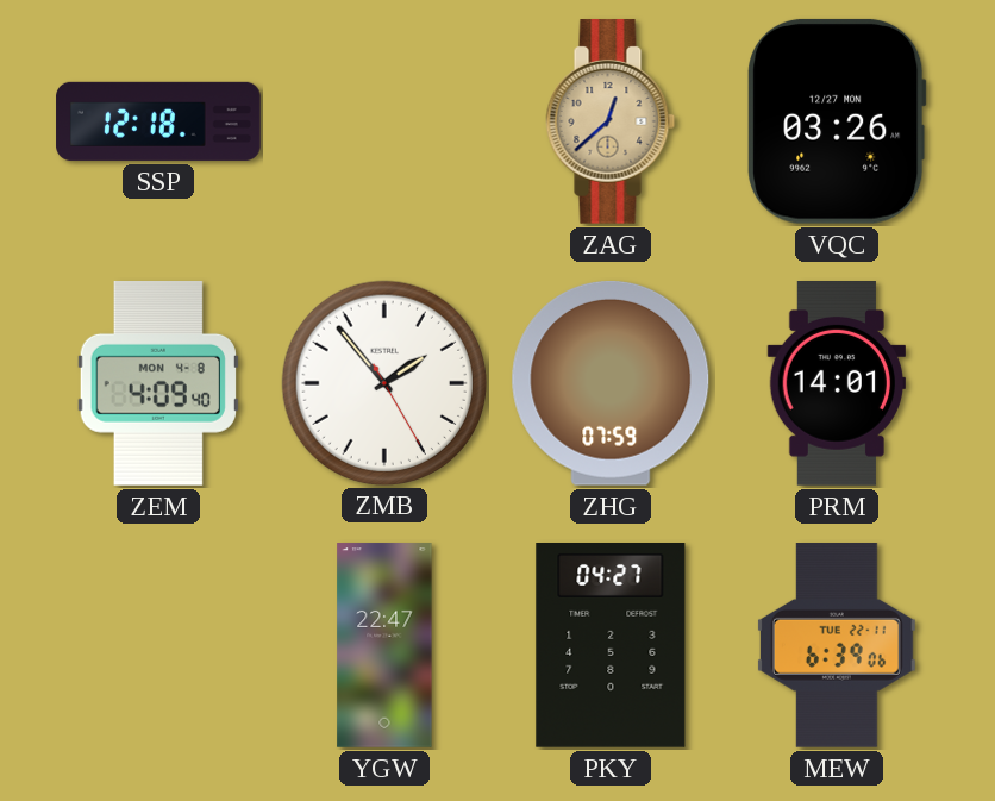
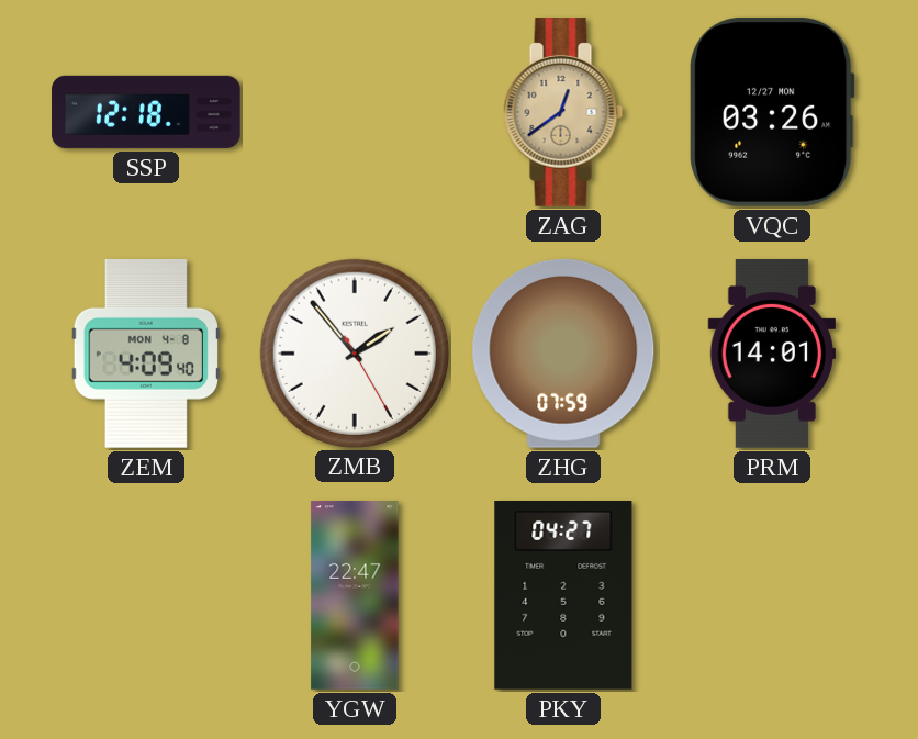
ZAG: 12:38 -> 12:39
MEW: 6:39 -> none
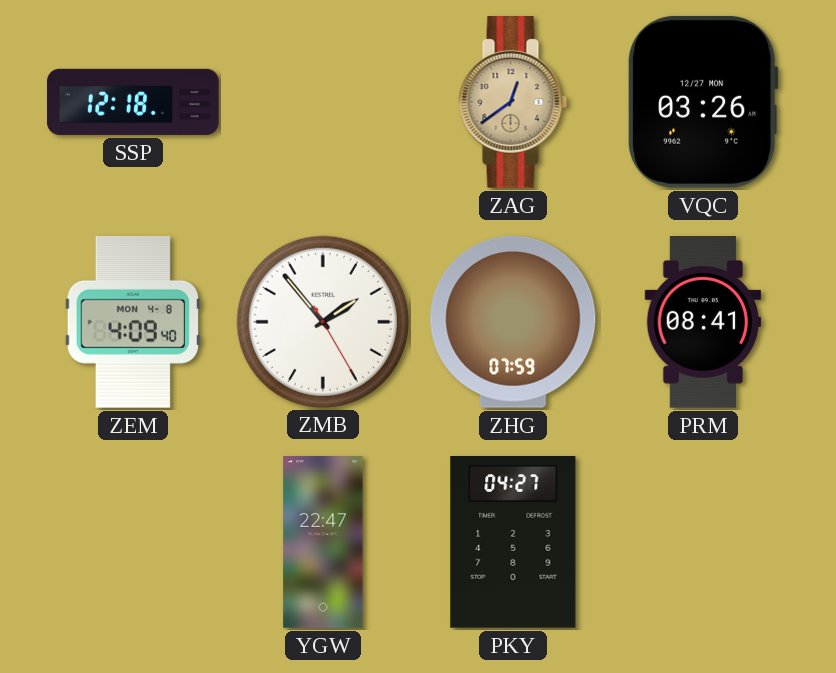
PRM: 14:01 -> 08:41
